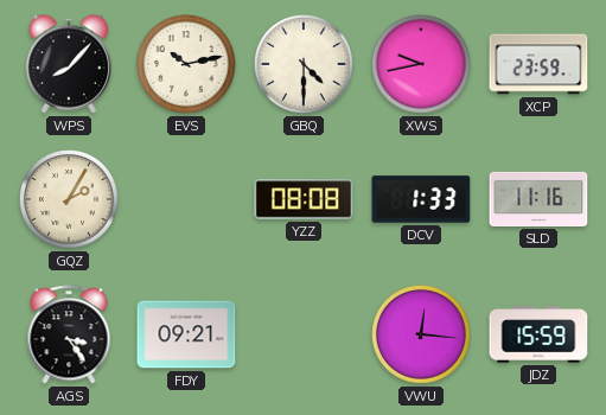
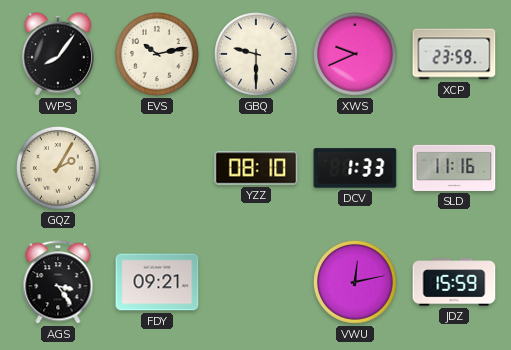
WPS: 8:07 -> 8:06
GBQ: 4:30 -> 9:30
XWS: 9:43 -> 9:41
YZZ: 08:08 -> 08:10
VWU: 12:16 -> 12:13
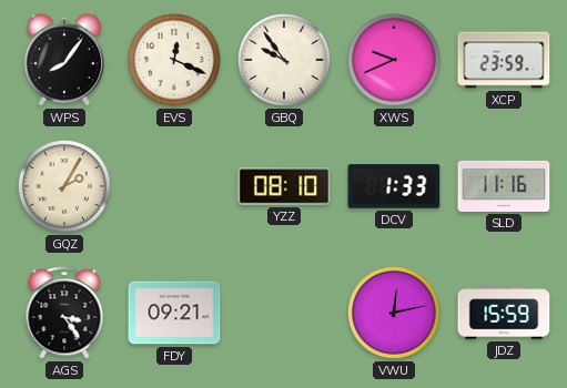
EVS: 10:13 -> 12:19
GBQ: 9:30 -> 9:54
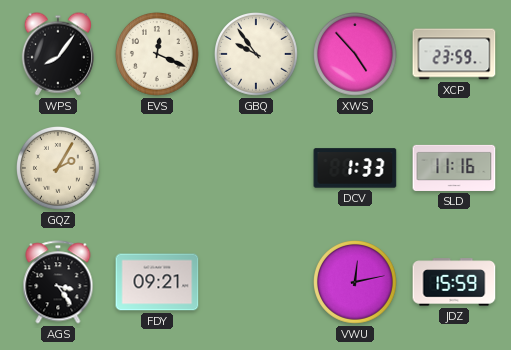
XWS: 9:41 -> 4:53
YZZ: 08:10 -> none
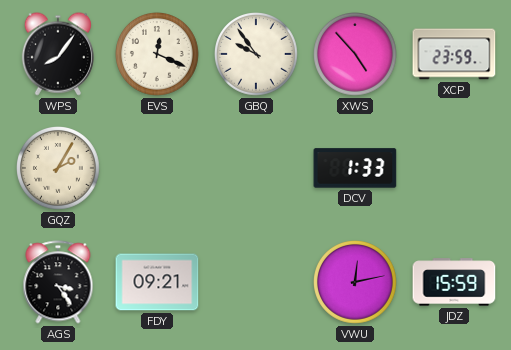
SLD: 11:16 -> none
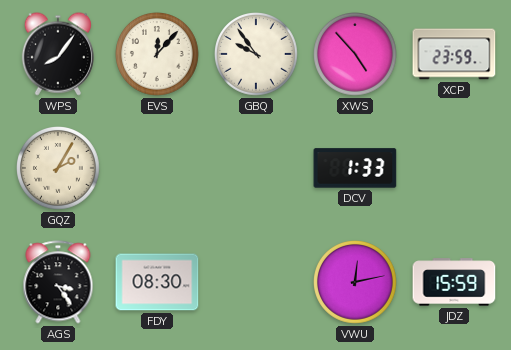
EVS: 12:19 -> 12:07
FDY: 09:21 -> 08:30
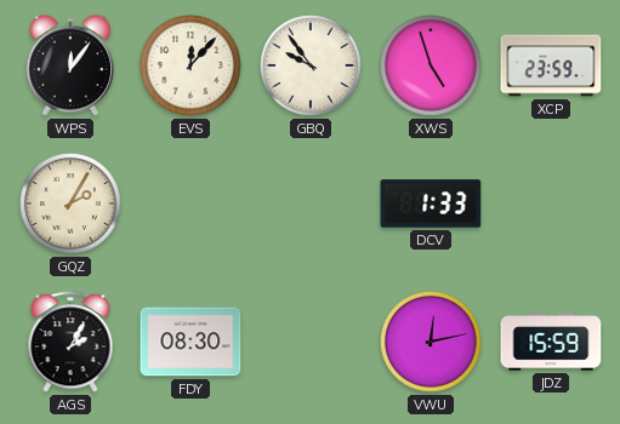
WPS: 8:06 -> 12:06
XWS: 4:53 -> 4:57
AGS: 3:24 -> 2:05
